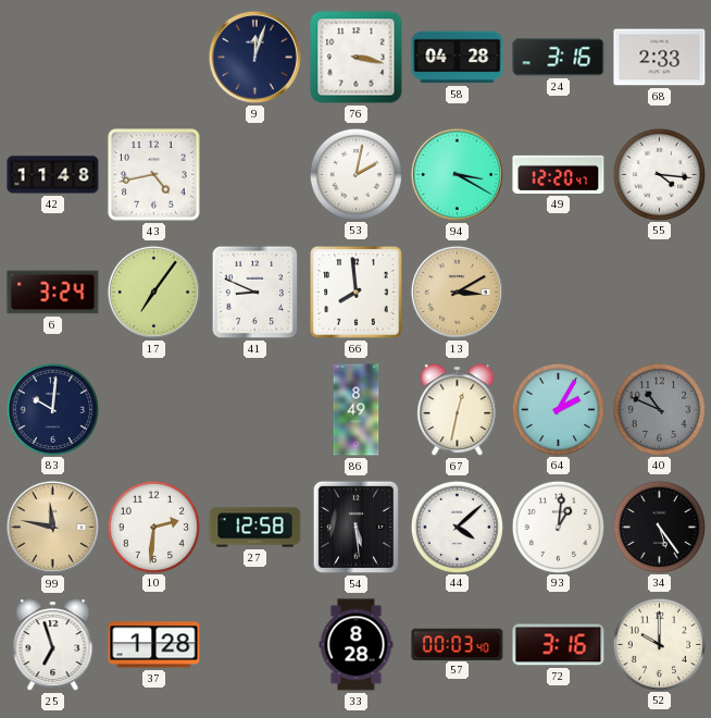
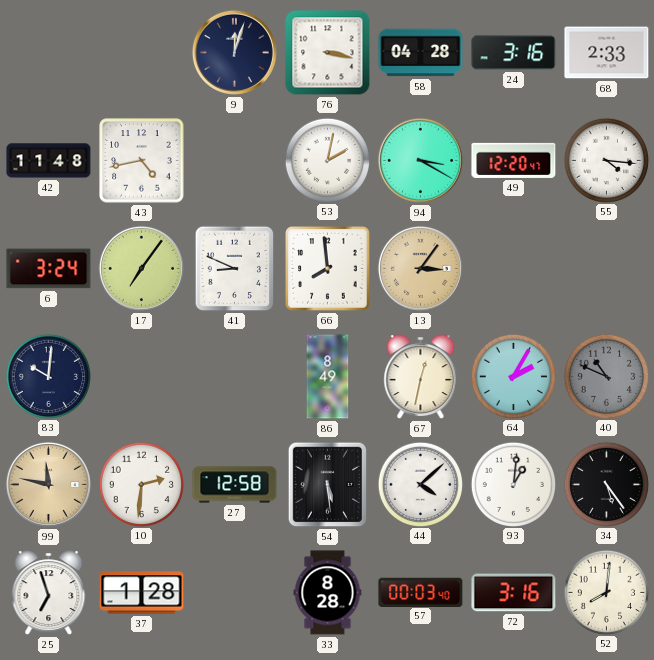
13: 3:10 -> 3:06
52: 10:00 -> 8:01
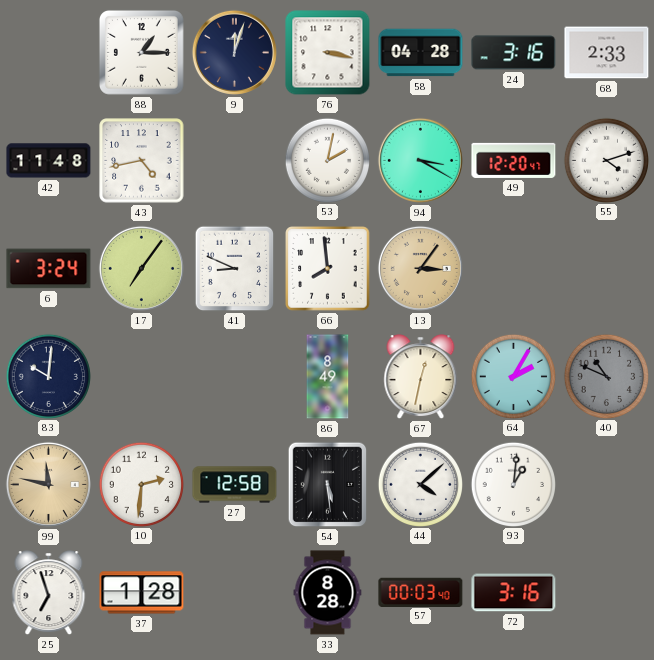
88: none -> 1:15
55: 4:16 -> 4:12
34: 5:24 -> none
52: 8:01 -> none
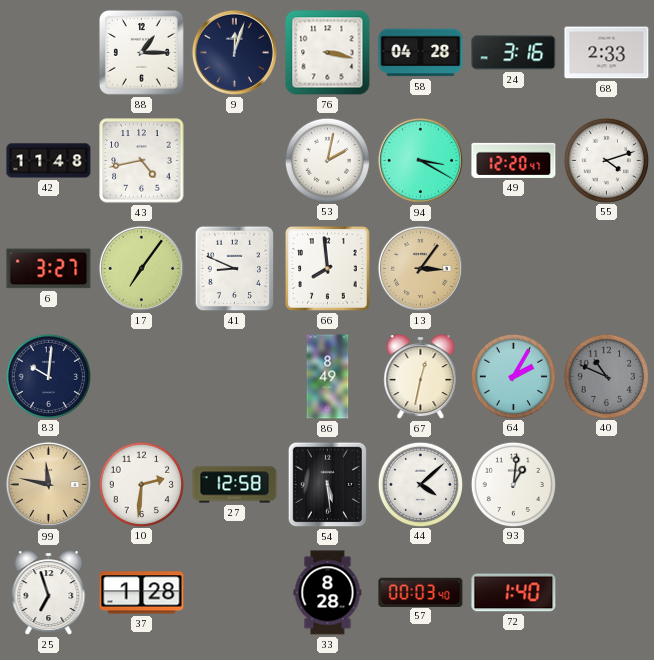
6: 3:24 -> 3:27
72: 3:16 -> 1:40
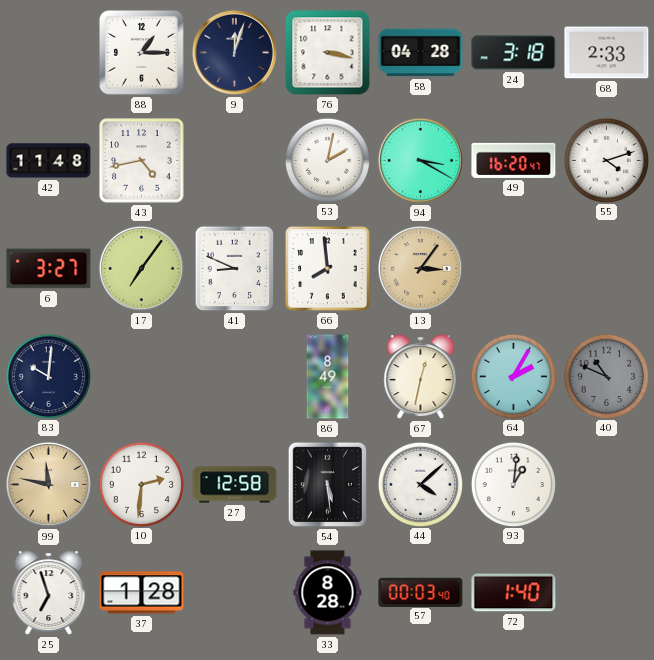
24: 3:16 -> 3:18
49: 12:20 -> 16:20
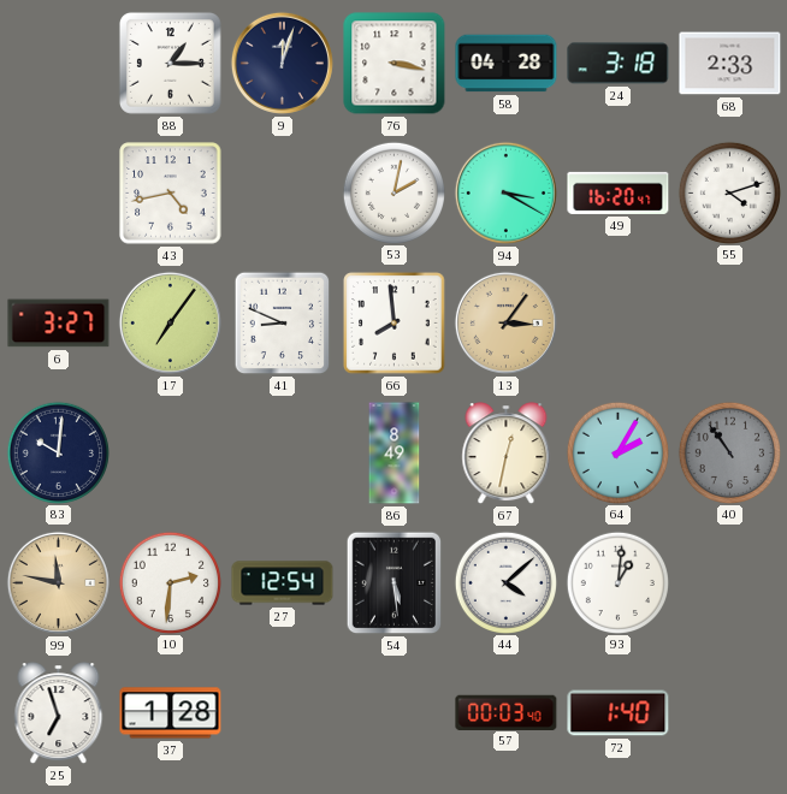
42: 11:48 -> none
40: 10:49 -> 10:54
27: 12:58 -> 12:54
33: 8:28 -> none
